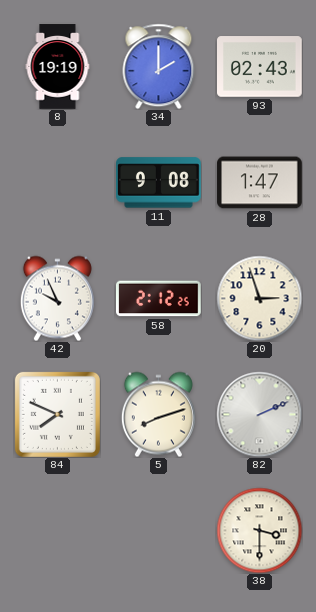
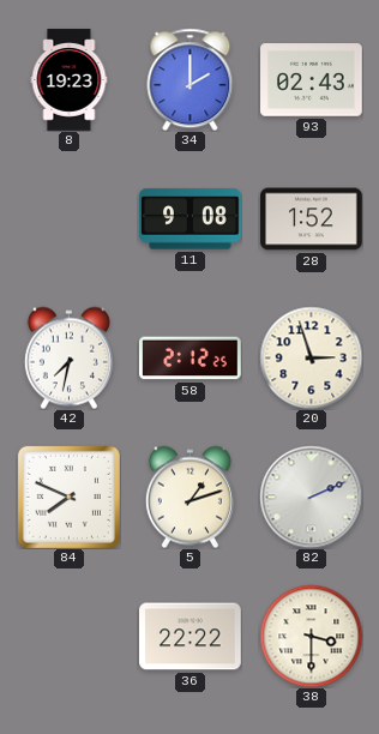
8: 19:19 -> 19:23
28: 1:47 -> 1:52
42: 9:56 -> 7:32
5: 8:12 -> 1:12
36: none -> 22:22
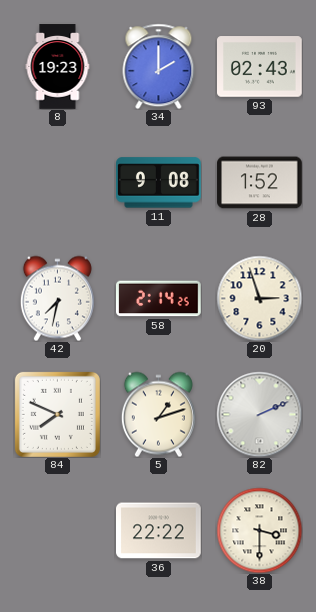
58: 2:12 -> 2:14
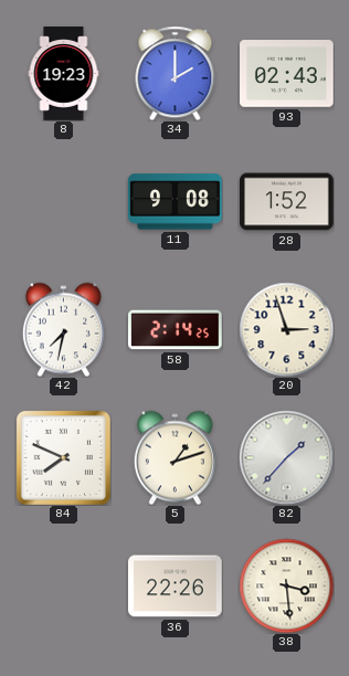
82: 2:11 -> 1:37
36: 22:22 -> 22:26
38: 3:30 -> 3:29
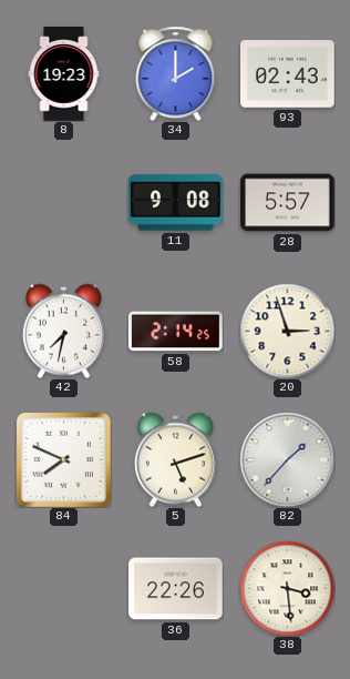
28: 1:52 -> 5:57
5: 1:12 -> 5:12
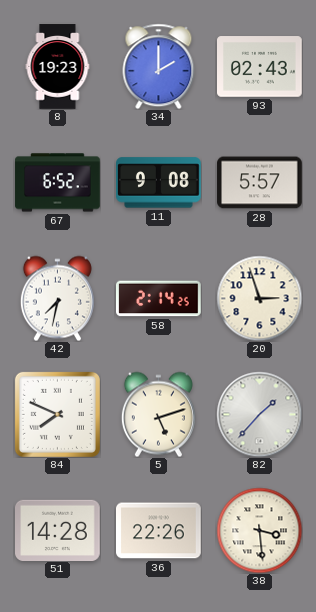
67: none -> 6:52
51: none -> 14:28
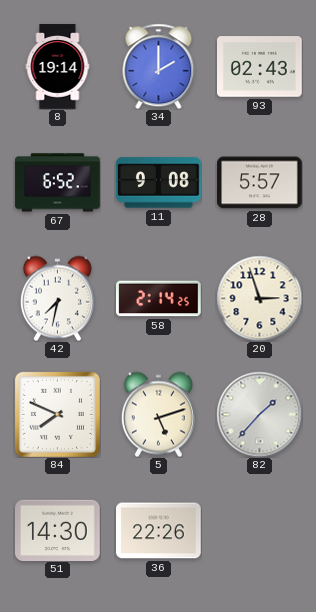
8: 19:23 -> 19:14
51: 14:28 -> 14:30
38: 3:29 -> none
